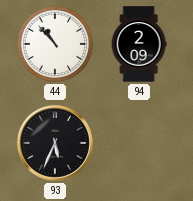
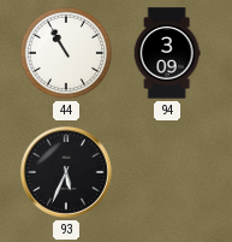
44: 10:53 -> 10:55
94: 2:09 -> 3:09
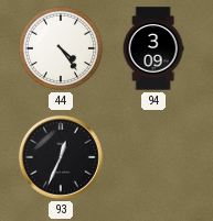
44: 10:55 -> 4:24
93: 5:34 -> 12:34
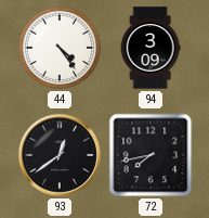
93: 12:34 -> 12:39
72: none -> 7:43
